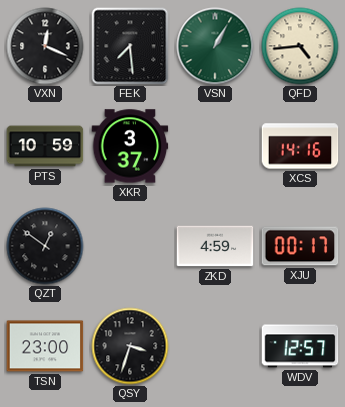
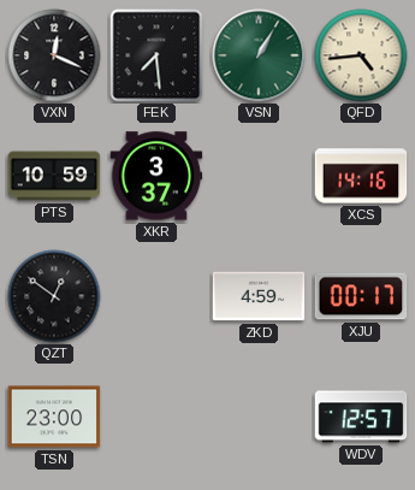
QSY: 3:33 -> none
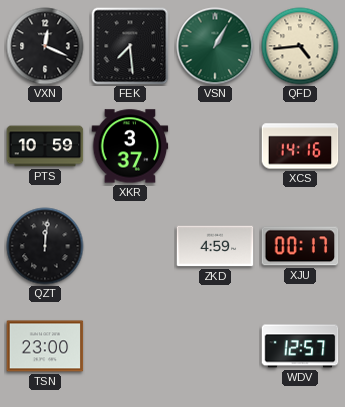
QZT: 12:51 -> 12:01
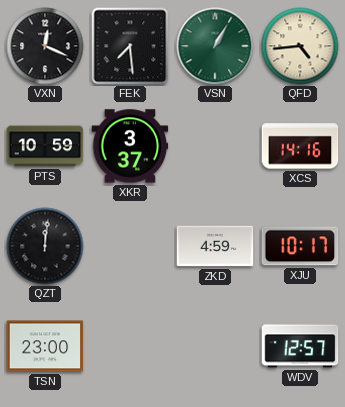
XJU: 00:17 -> 10:17
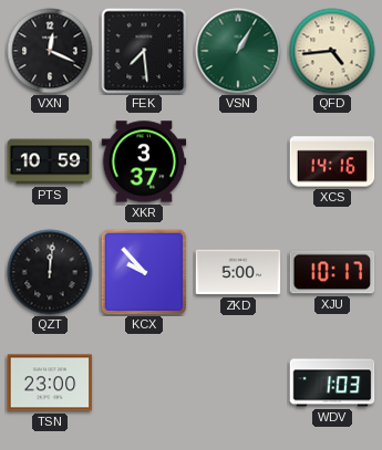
KCX: none -> 9:53
ZKD: 4:59 -> 5:00
WDV: 12:57 -> 1:03
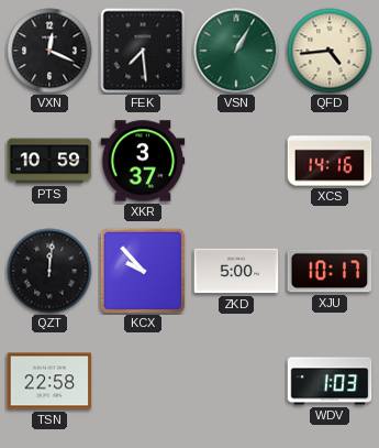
TSN: 23:00 -> 22:58
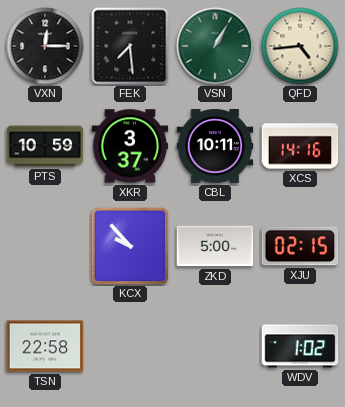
VXN: 12:19 -> 12:15
CBL: none -> 10:11
QZT: 12:01 -> none
XJU: 10:17 -> 02:15
WDV: 1:03 -> 1:02
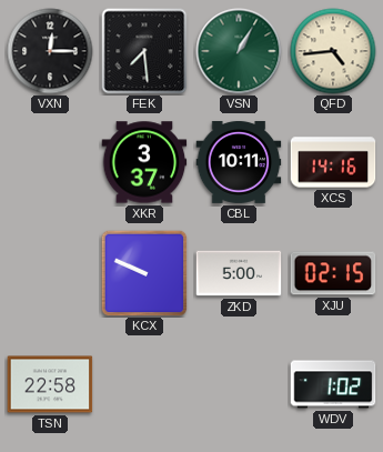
PTS: 10:59 -> none
KCX: 9:53 -> 9:49
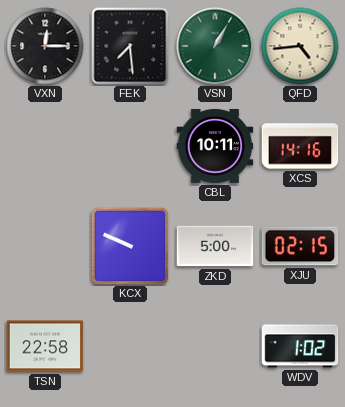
XKR: 3:37 -> none
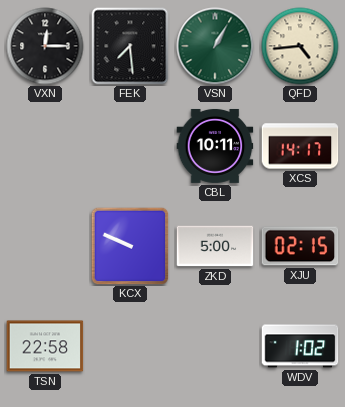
XCS: 14:16 -> 14:17
